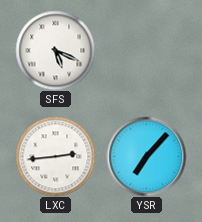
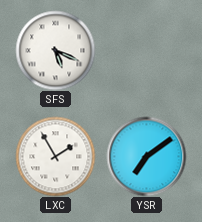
LXC: 2:44 -> 1:55
YSR: 7:07 -> 7:09
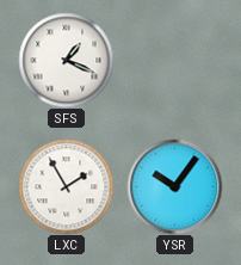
SFS: 5:19 -> 1:19
YSR: 7:09 -> 10:06
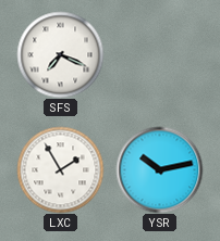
SFS: 1:19 -> 7:19
YSR: 10:06 -> 10:13
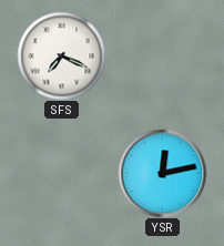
LXC: 1:55 -> none
YSR: 10:13 -> 12:13
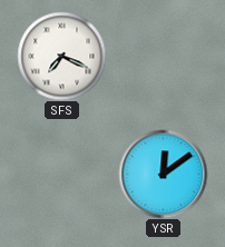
YSR: 12:13 -> 12:09
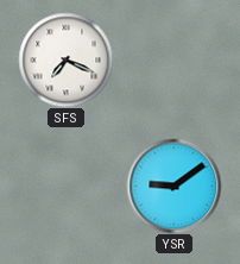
YSR: 12:09 -> 9:09
